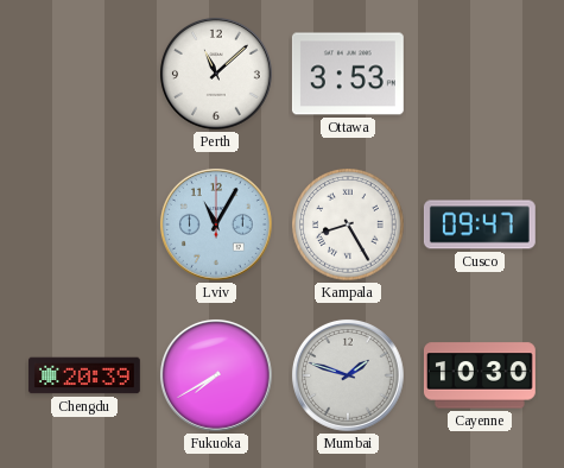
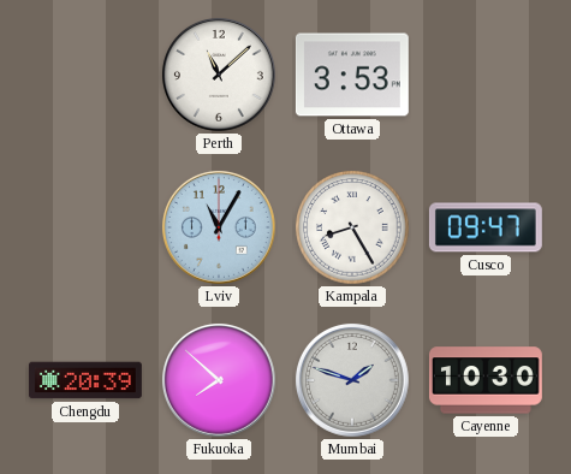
Fukuoka: 7:40 -> 7:52
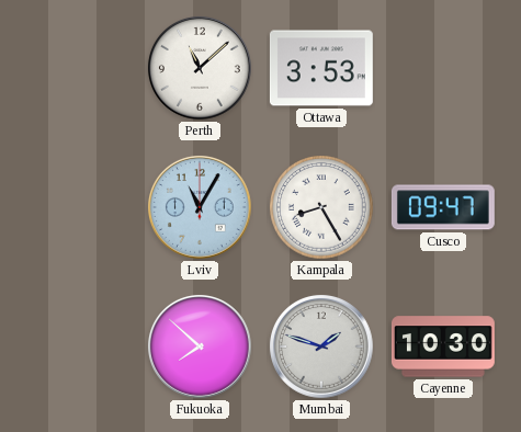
Chengdu: 20:39 -> none
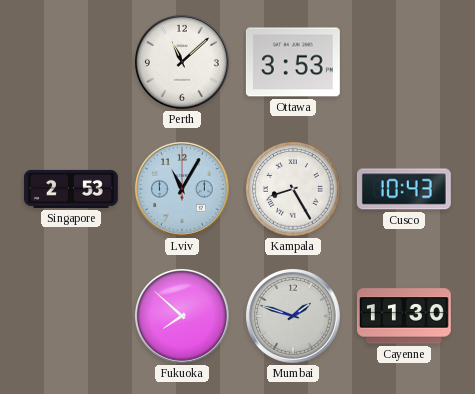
Singapore: none -> 2:53
Cusco: 09:47 -> 10:43
Cayenne: 10:30 -> 11:30
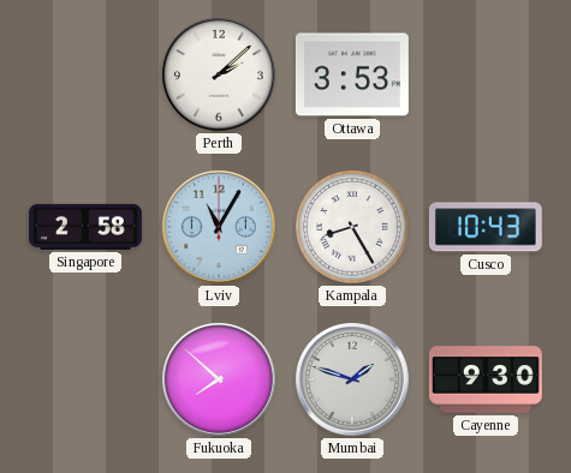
Perth: 11:08 -> 2:08
Singapore: 2:53 -> 2:58
Cayenne: 11:30 -> 9:30
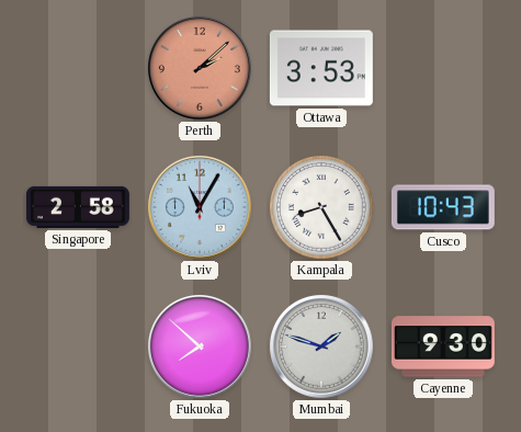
Perth dial: white -> salmon
